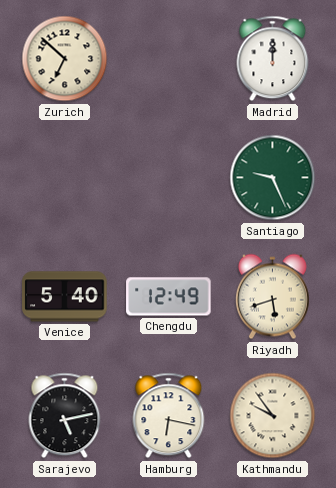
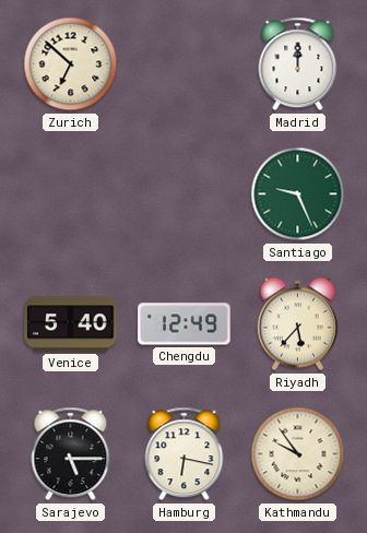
Riyadh: 5:42 -> 5:37
Sarajevo: 5:13 -> 5:15
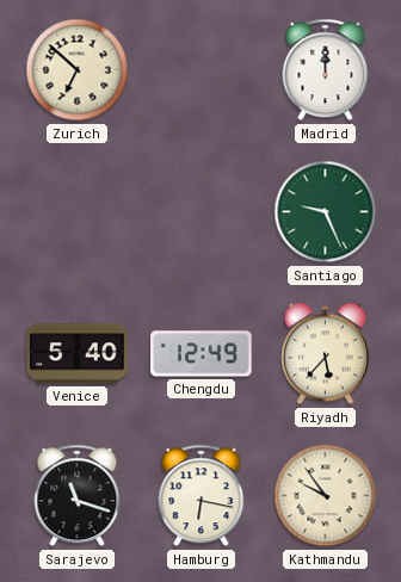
Sarajevo: 5:15 -> 11:18
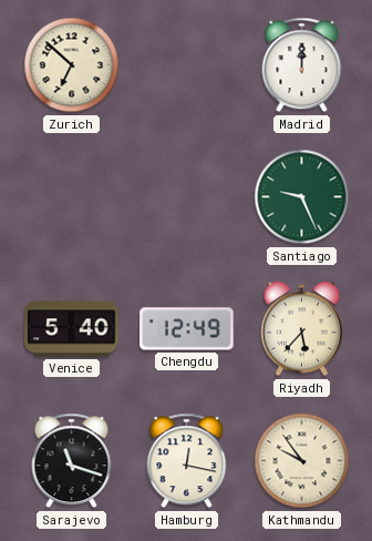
Hamburg: 6:17 -> 12:17
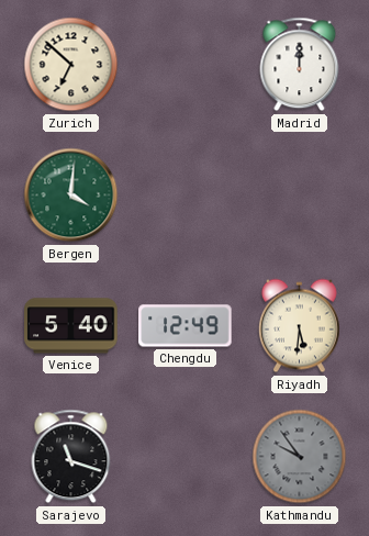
Bergen: none -> 4:01
Santiago: 9:26 -> none
Riyadh: 5:37 -> 5:31
Hamburg: 12:17 -> none
Kathmandu dial: cream -> grey
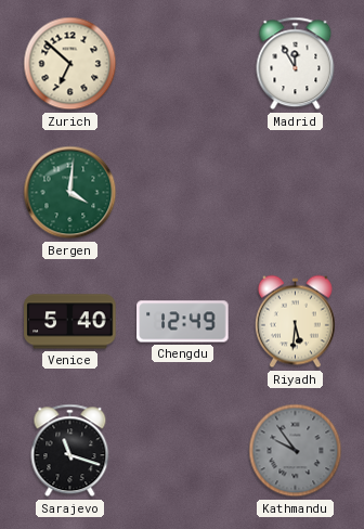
Madrid: 12:00 -> 11:55
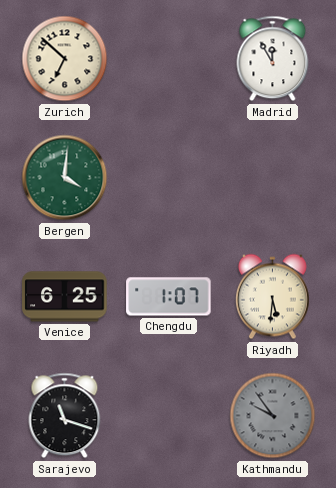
Venice: 5:40 -> 6:25
Chengdu: 12:49 -> 1:07
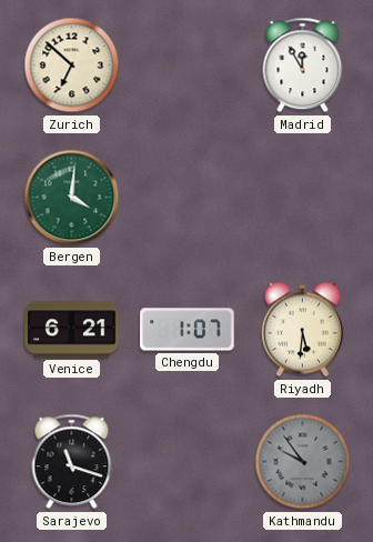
Venice: 6:25 -> 6:21
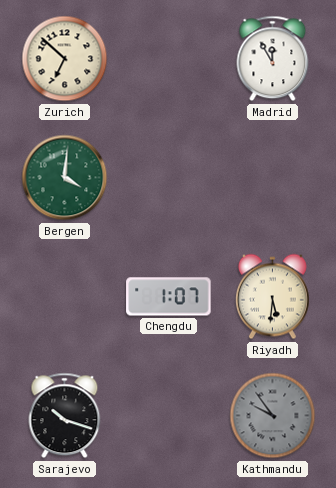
Venice: 6:21 -> none
Sarajevo: 11:18 -> 10:18
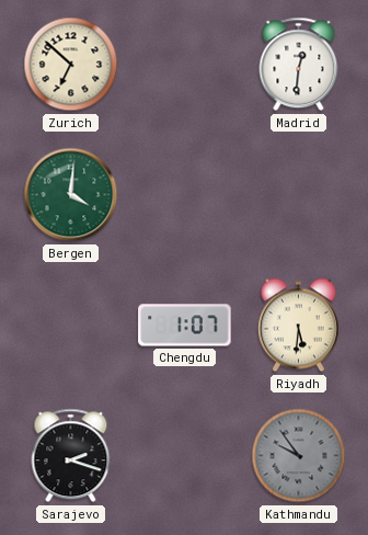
Madrid: 11:55 -> 12:31
Sarajevo: 10:18 -> 2:18
